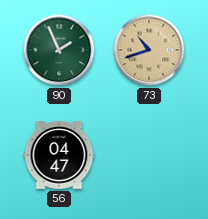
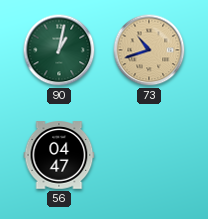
90: 1:56 -> 1:02
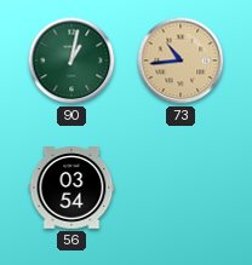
73: 10:42 -> 10:44
56: 04:47 -> 03:54
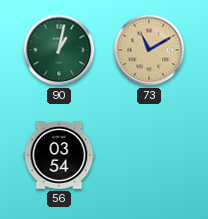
73: 10:44 -> 11:10
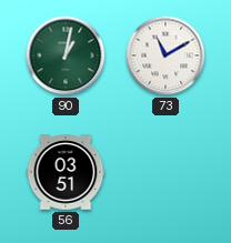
73 dial: champagne -> white
56: 03:54 -> 03:51
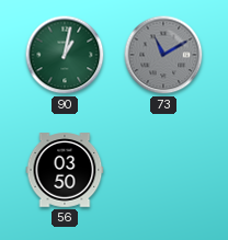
73 dial: white -> grey
56: 03:51 -> 03:50
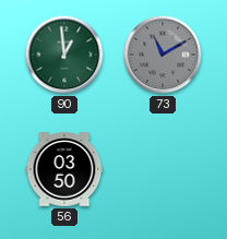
90: 1:02 -> 12:59
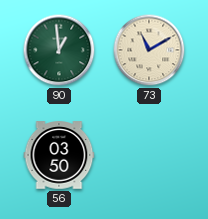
73 dial: grey -> cream
